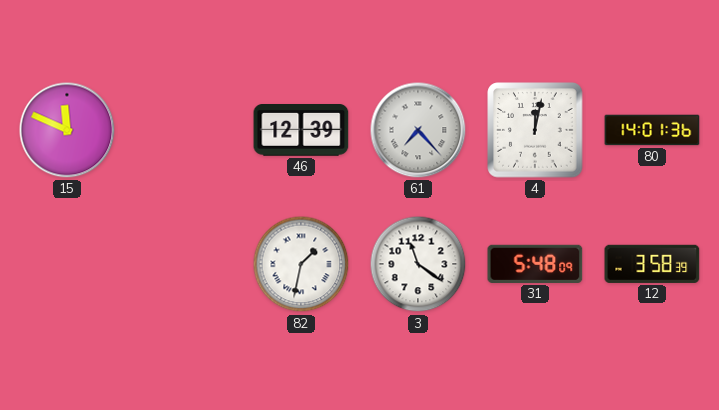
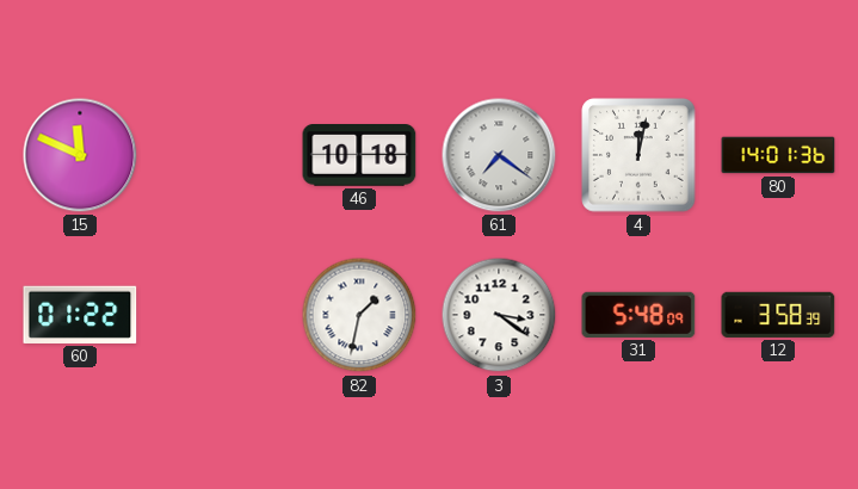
46: 12:39 -> 10:18
61: 7:23 -> 7:21
60: none -> 01:22
3: 11:21 -> 3:21
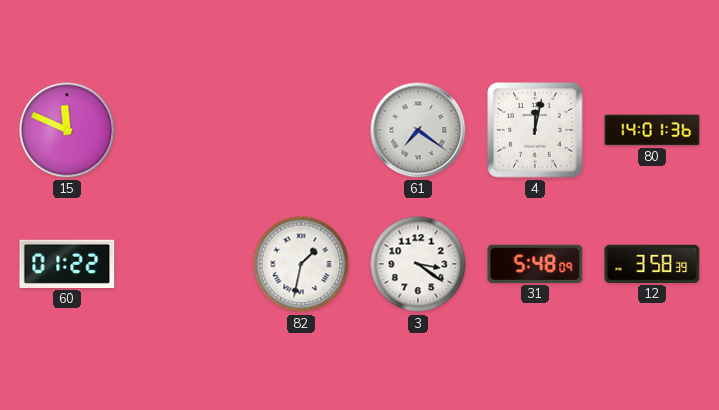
46: 10:18 -> none
